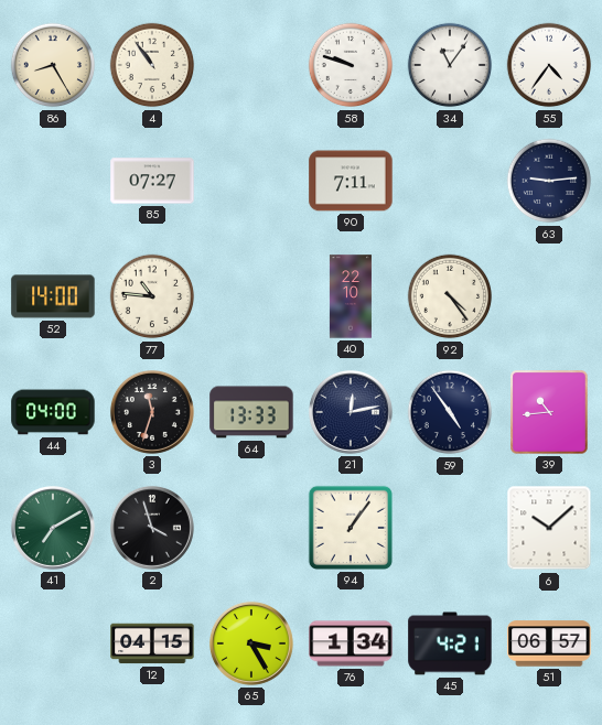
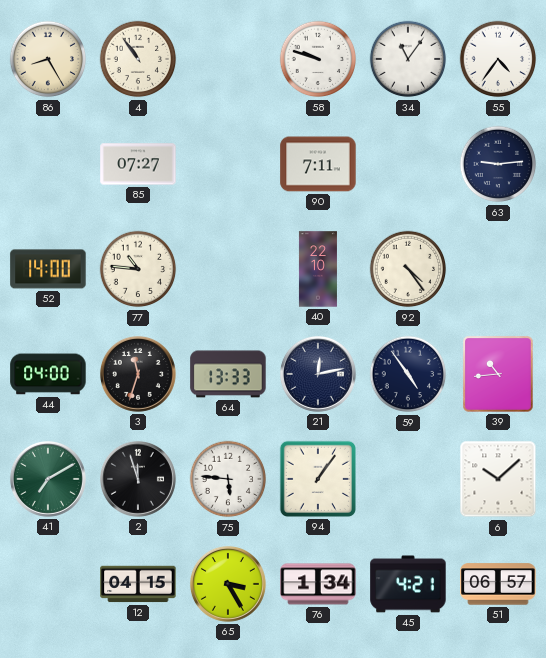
2: 3:57 -> 11:57
75: none -> 5:46
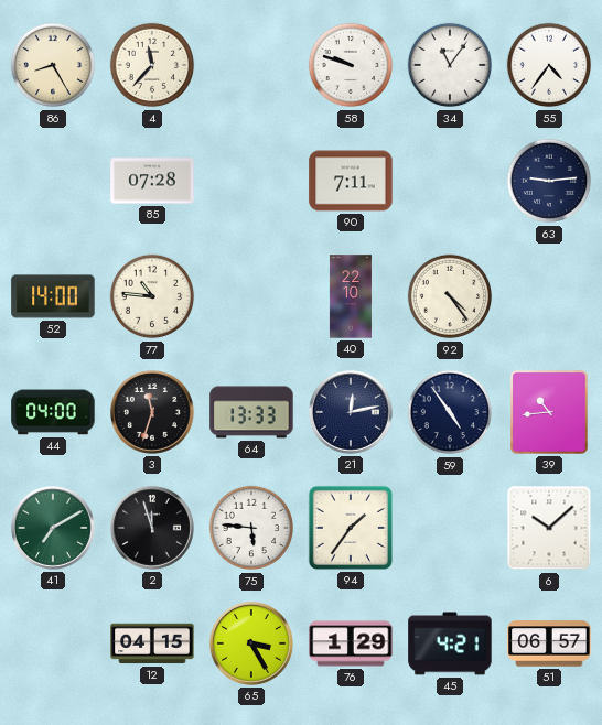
4: 10:54 -> 11:37
85: 07:27 -> 07:28
94: 1:06 -> 1:36
76: 1:34 -> 1:29
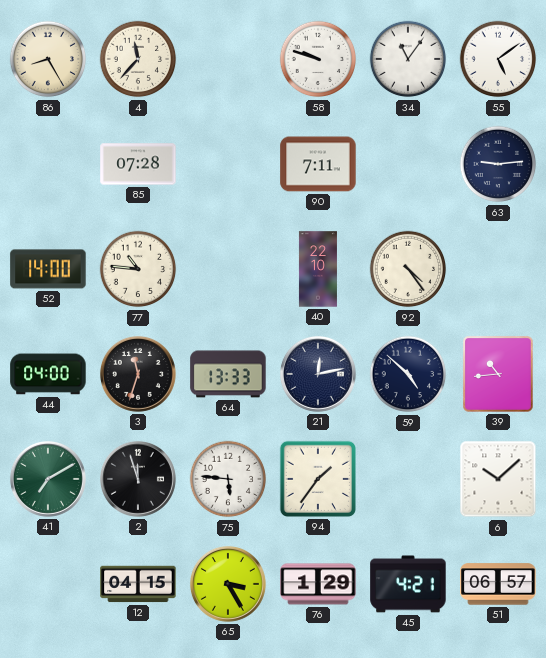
55: 4:36 -> 5:09
59: 4:54 -> 4:52
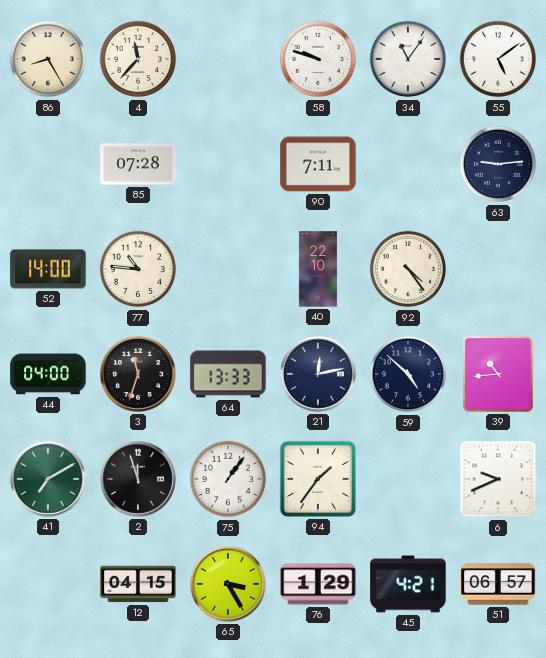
75: 5:46 -> 1:06
6: 10:08 -> 9:41
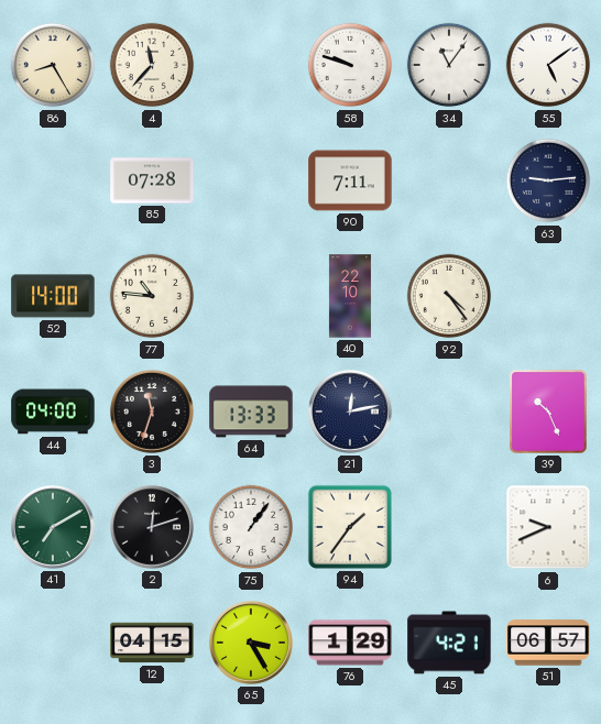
59: 4:52 -> none
39: 10:44 -> 10:26
2: 11:57 -> 12:12
